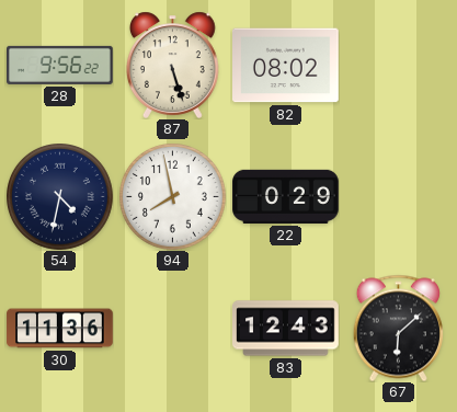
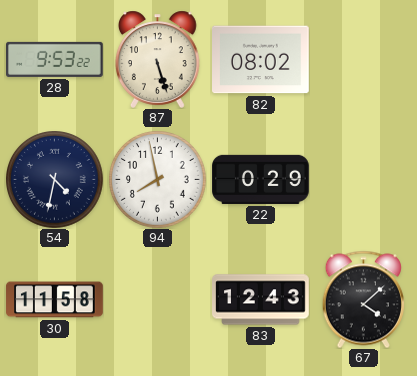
28: 9:56 -> 9:53
30: 11:36 -> 11:58
67: 6:08 -> 4:08
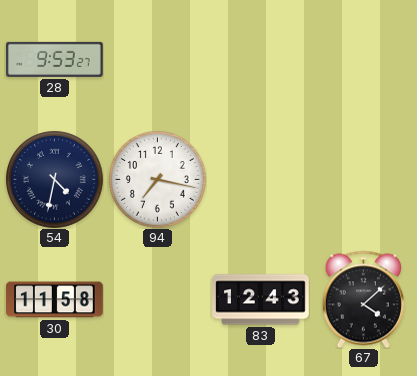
28: 9:53:22 -> 9:53:27
87: 5:27 -> none
82: 08:02 -> none
94: 7:58 -> 7:17
22: 0:29 -> none
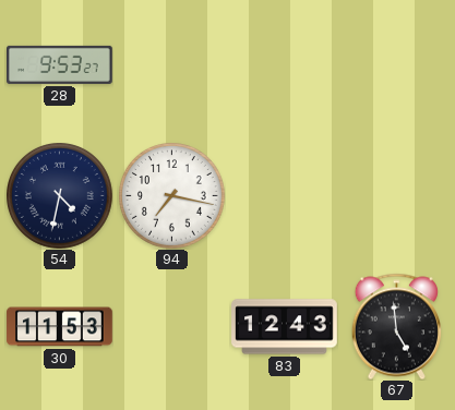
30: 11:58 -> 11:53
67: 4:08 -> 4:59
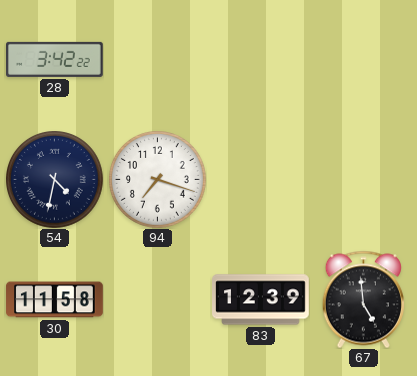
28: 9:53 -> 3:42
94: 7:17 -> 7:18
30: 11:53 -> 11:58
83: 12:43 -> 12:39
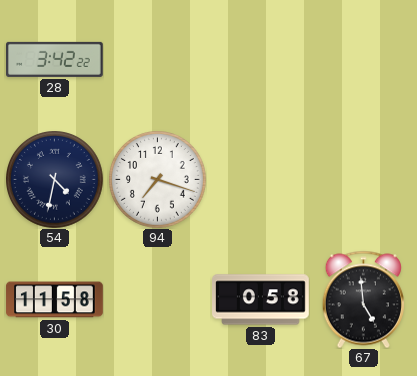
83: 12:39 -> 0:58
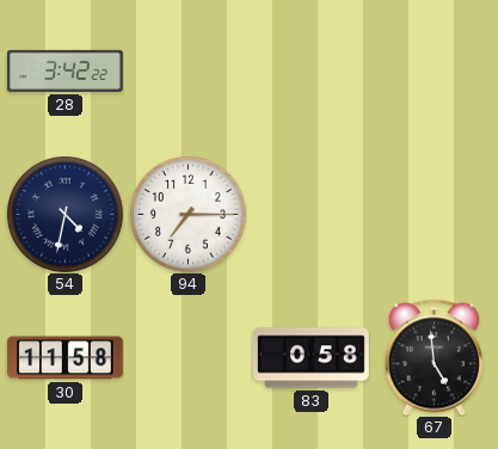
94: 7:18 -> 7:15
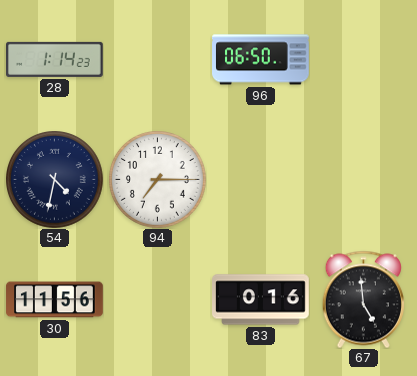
28: 3:42 -> 1:14
96: none -> 06:50
30: 11:58 -> 11:56
83: 0:58 -> 0:16
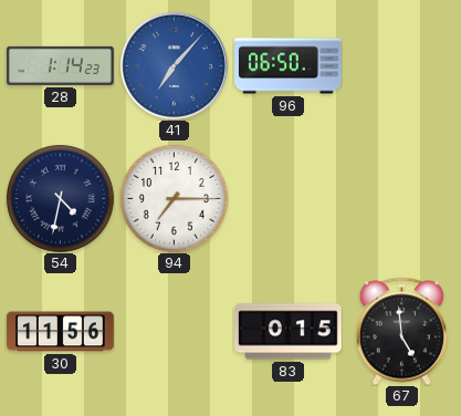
41: none -> 7:07
83: 0:16 -> 0:15
